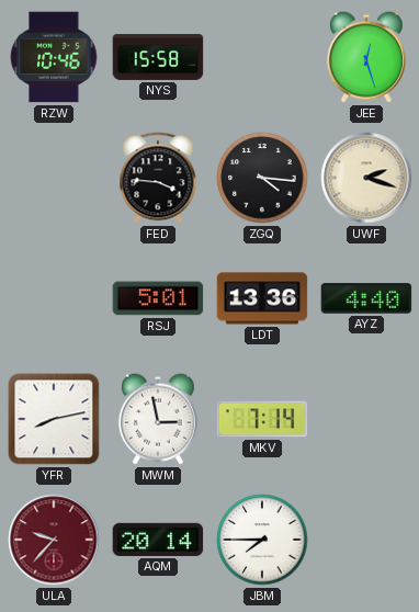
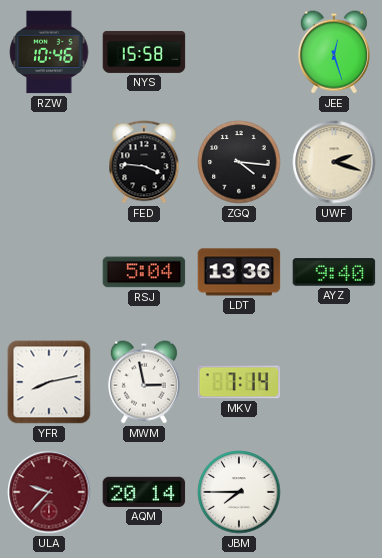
RSJ: 5:01 -> 5:04
AYZ: 4:40 -> 9:40
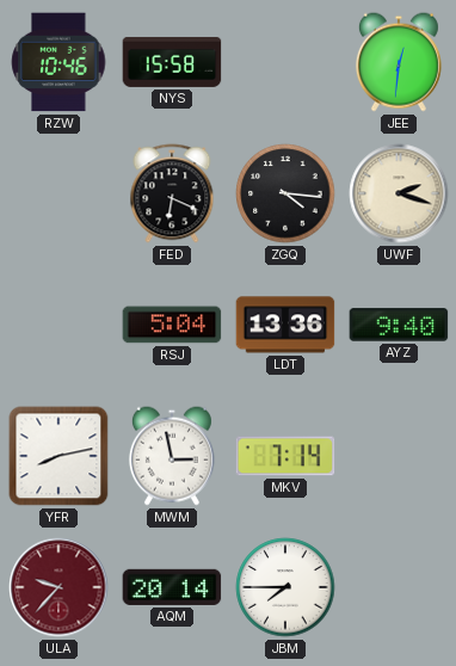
JEE: 12:27 -> 12:31
FED: 3:46 -> 6:19
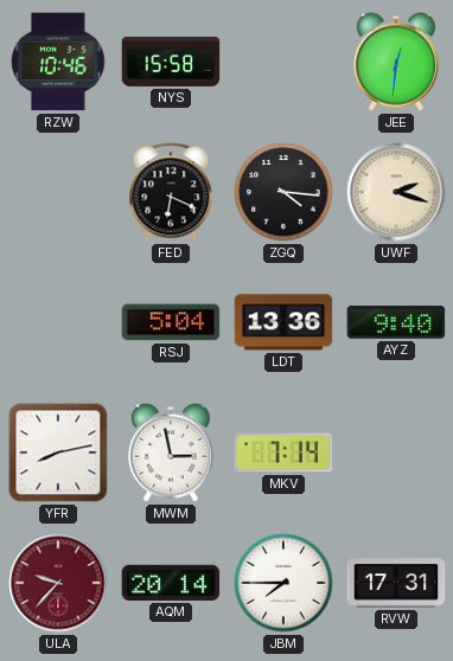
RVW: none -> 17:31
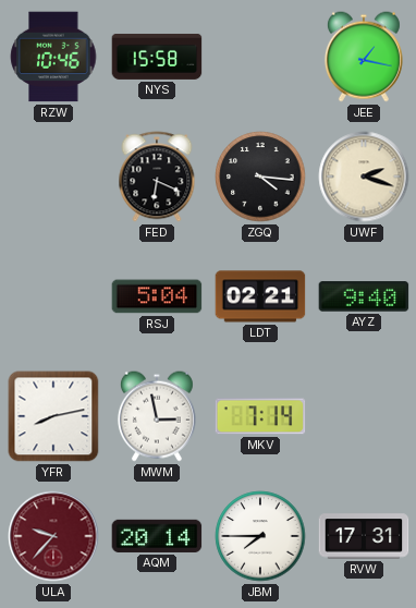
JEE: 12:31 -> 1:17
LDT: 13:36 -> 02:21
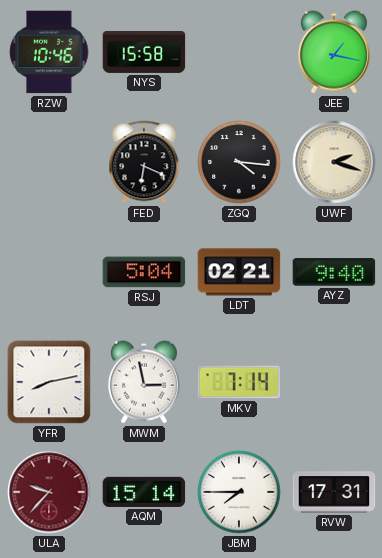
AQM: 20:14 -> 15:14
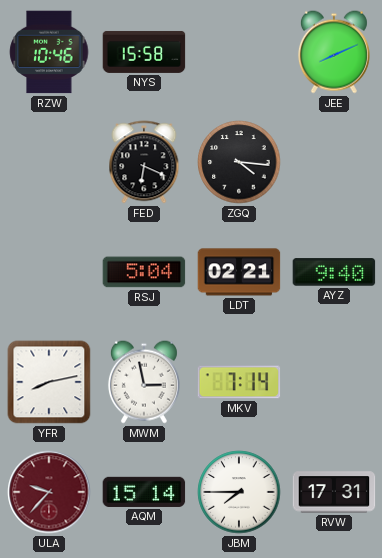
JEE: 1:17 -> 8:11
UWF: 2:18 -> none
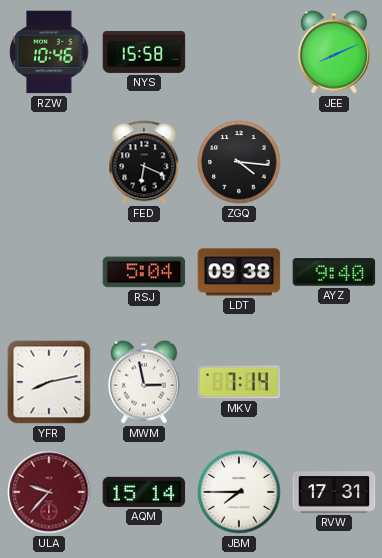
LDT: 02:21 -> 09:38
